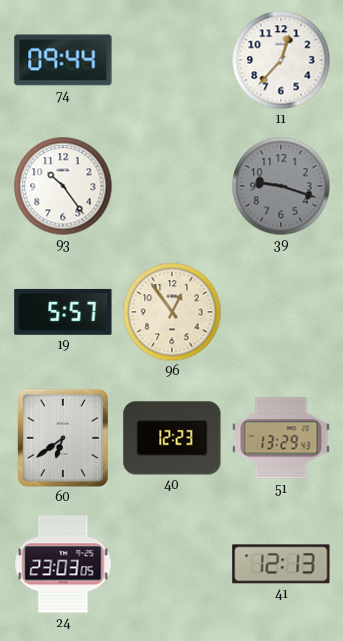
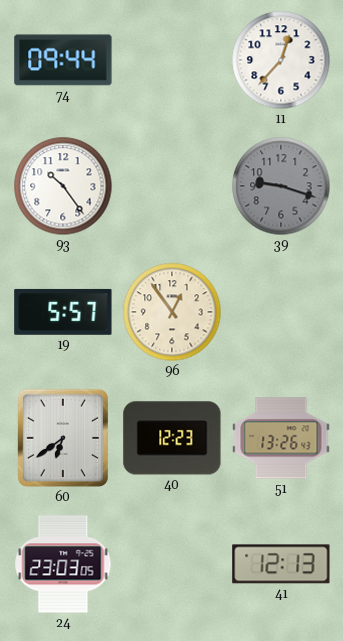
51: 13:29 -> 13:26
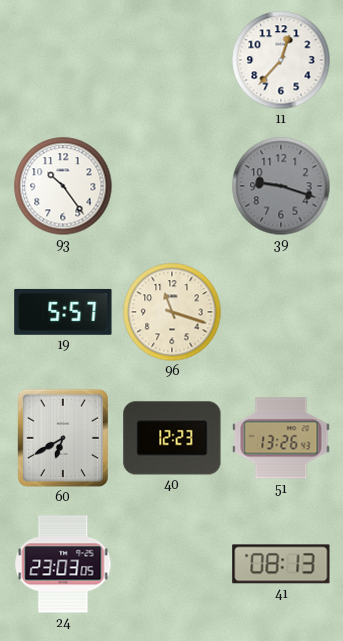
74: 09:44 -> none
96: 12:54 -> 11:18
60: 6:39 -> 6:40
41: 12:13 -> 08:13
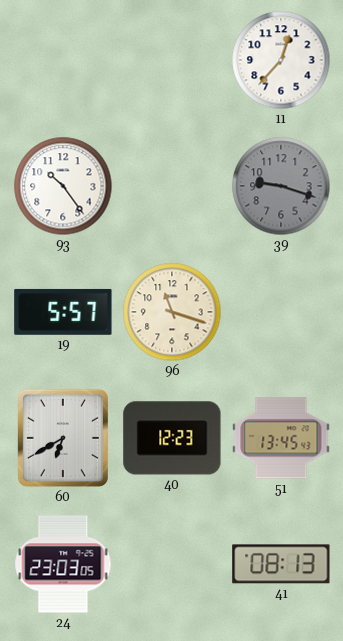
51: 13:26 -> 13:45
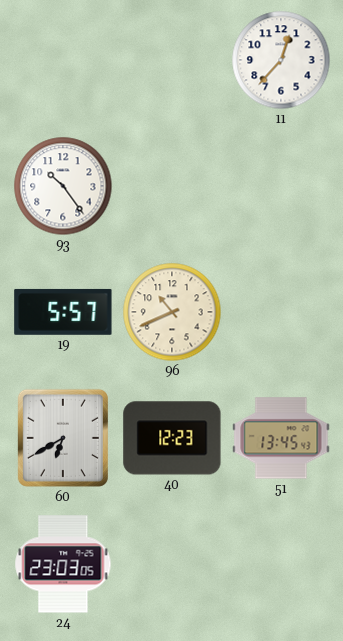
39: 9:18 -> none
96: 11:18 -> 10:41
41: 08:13 -> none
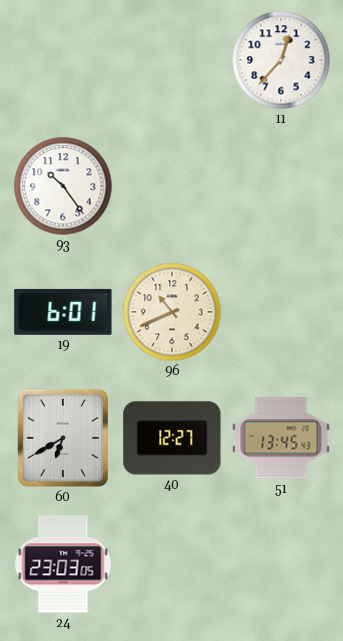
19: 5:57 -> 6:01
40: 12:23 -> 12:27
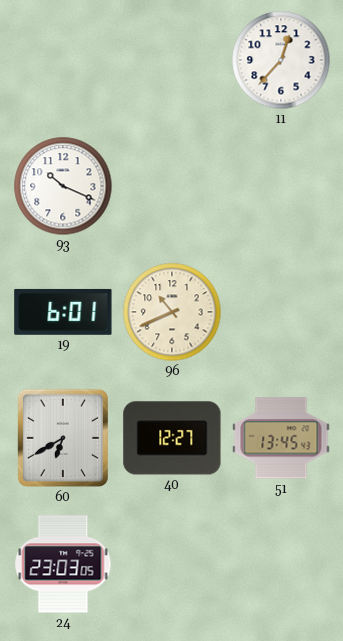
93: 10:24 -> 10:19
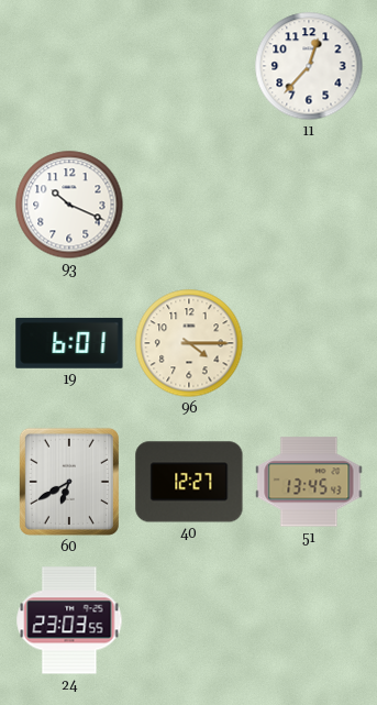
96: 10:41 -> 4:15
24: 23:03:05 -> 23:03:55
